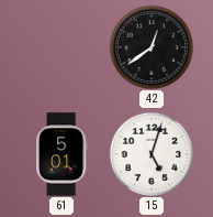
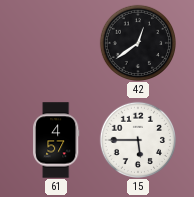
61: 5:01 -> 4:57
15: 5:03 -> 5:45
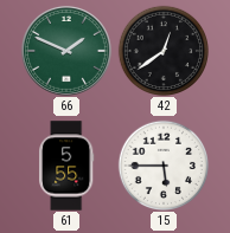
66: none -> 1:49
61: 4:57 -> 5:55
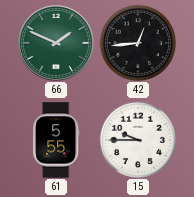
42: 12:39 -> 12:44
15: 5:45 -> 9:45
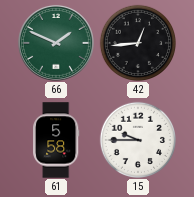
61: 5:55 -> 5:58
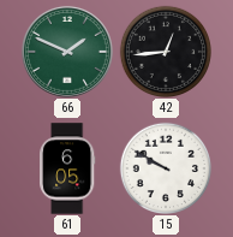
61: 5:58 -> 6:05
15: 9:45 -> 9:50
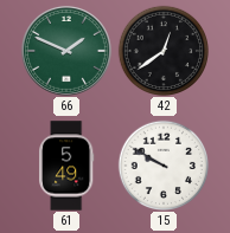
42: 12:44 -> 12:39
61: 6:05 -> 5:49
